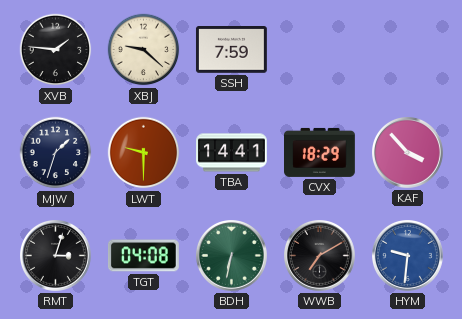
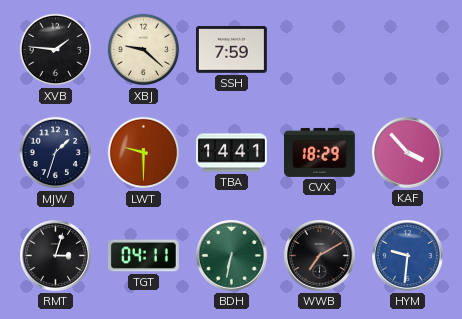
TGT: 04:08 -> 04:11
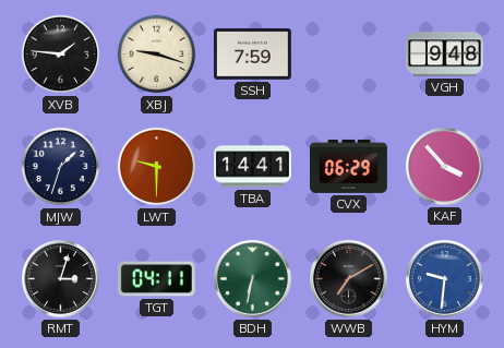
XBJ: 9:22 -> 9:18
VGH: none -> 9:48
CVX: 18:29 -> 06:29
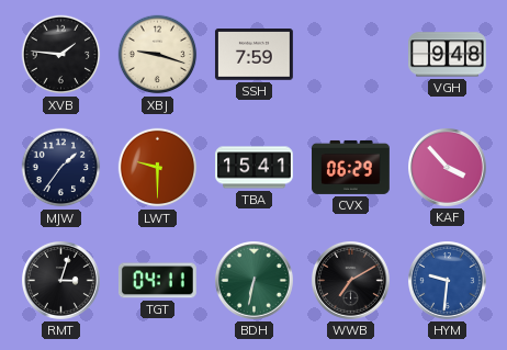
MJW: 1:33 -> 1:36
TBA: 14:41 -> 15:41
